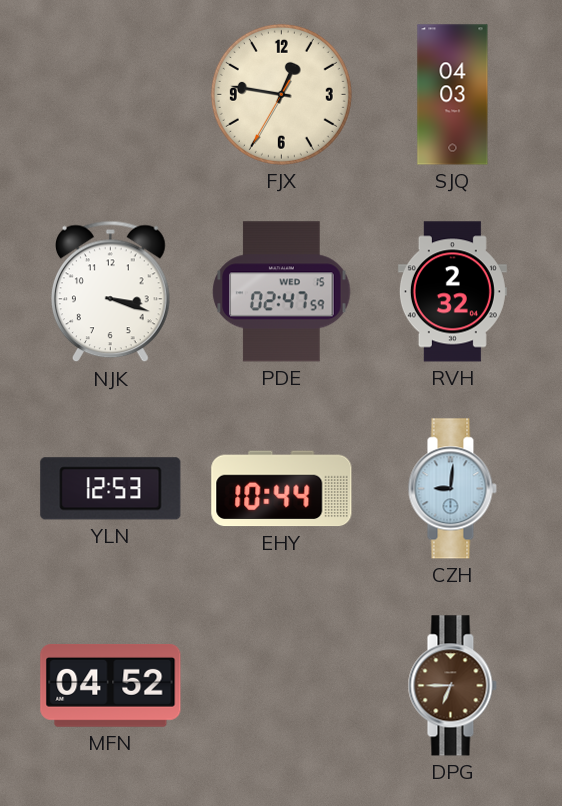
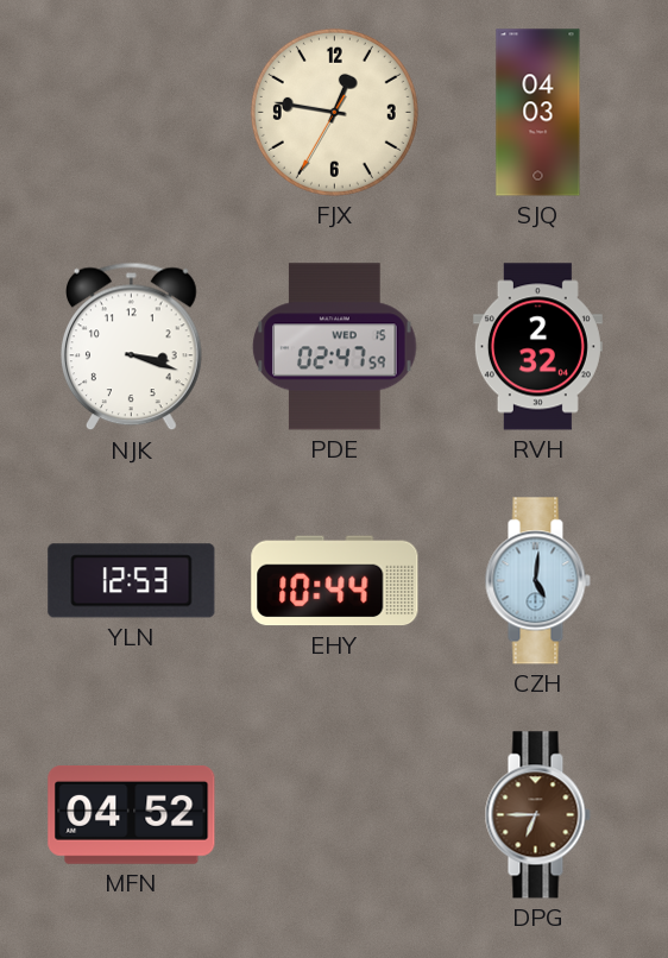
CZH: 9:01 -> 5:01
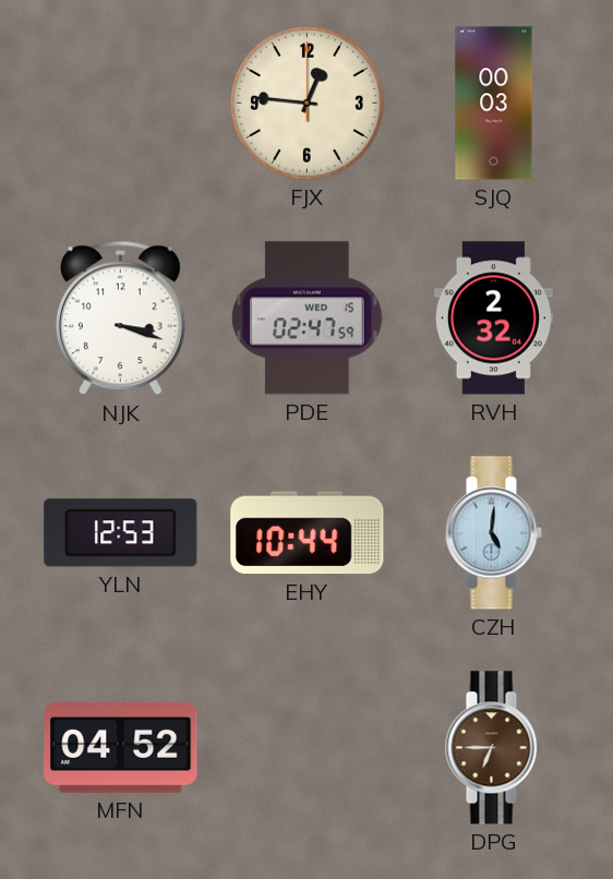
FJX: 12:46:35 -> 12:46:00
SJQ: 04:03 -> 00:03
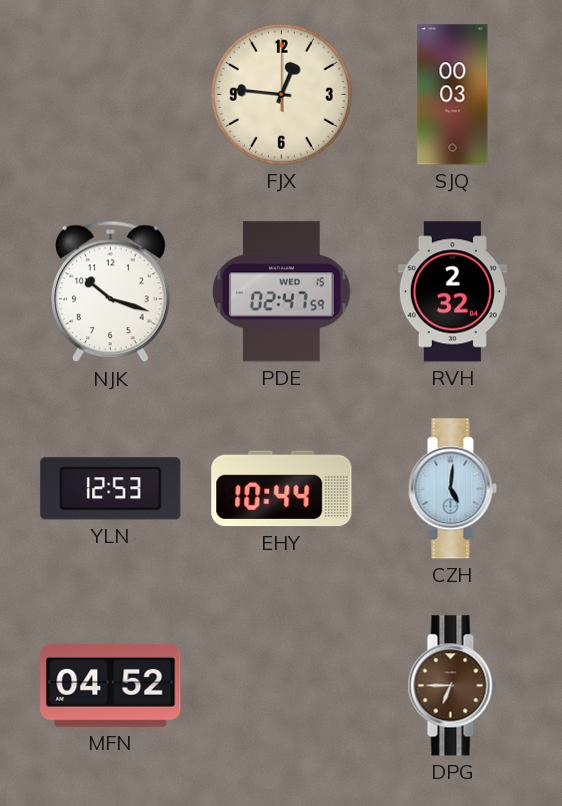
NJK: 3:18 -> 10:18
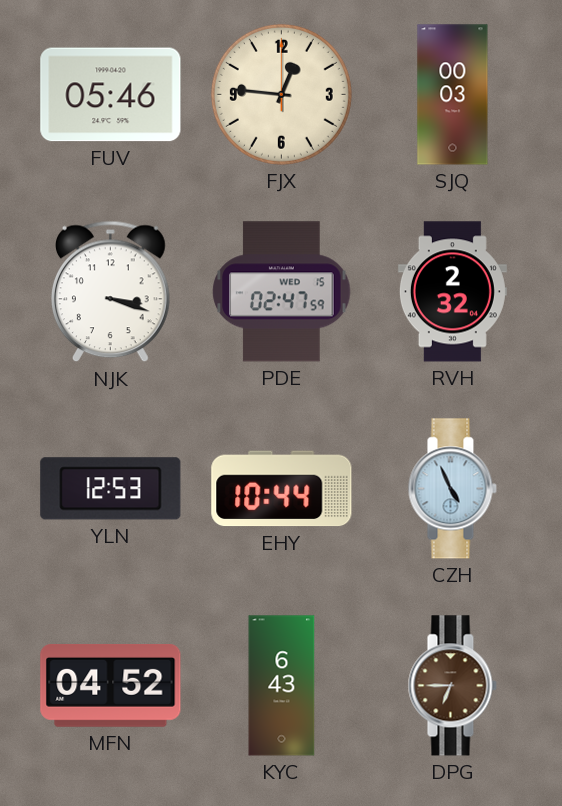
FUV: none -> 05:46
NJK: 10:18 -> 3:18
CZH: 5:01 -> 4:56
KYC: none -> 6:43
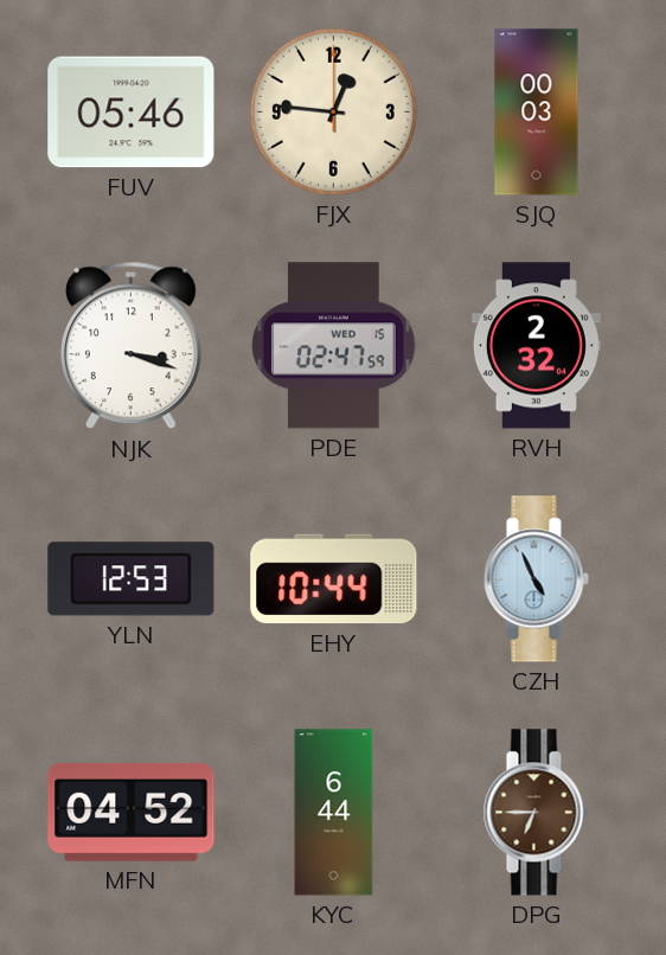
KYC: 6:43 -> 6:44
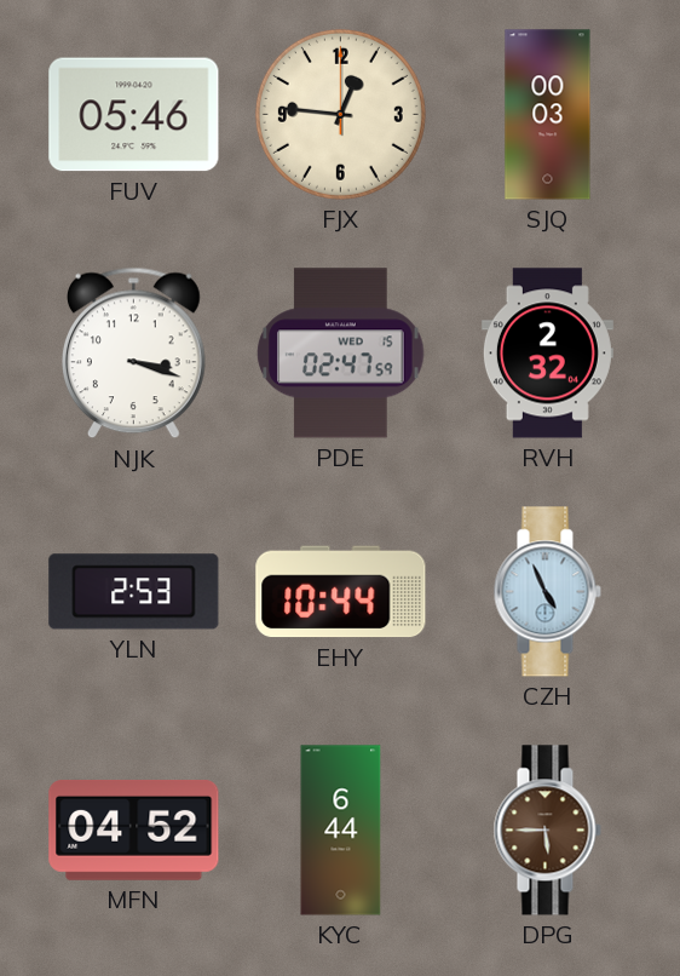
YLN: 12:53 -> 2:53
DPG: 6:45 -> 5:45
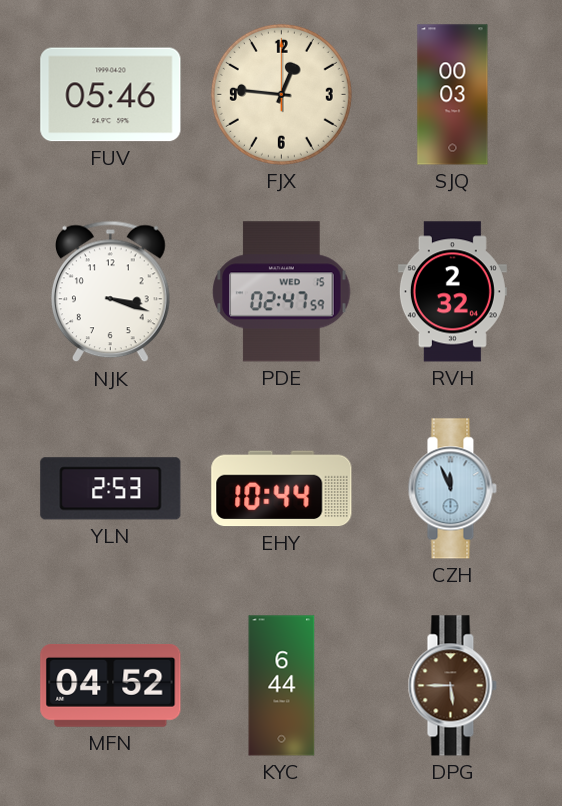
CZH: 4:56 -> 11:56
